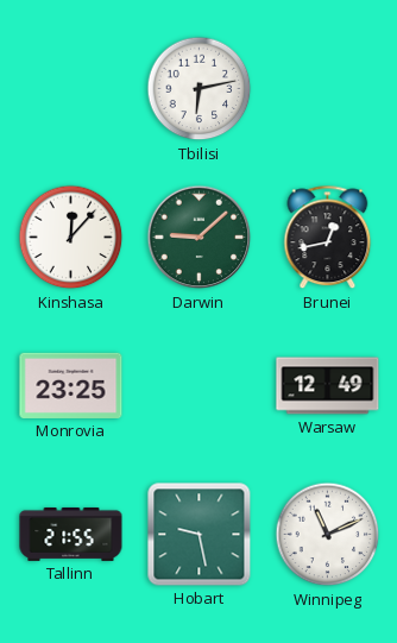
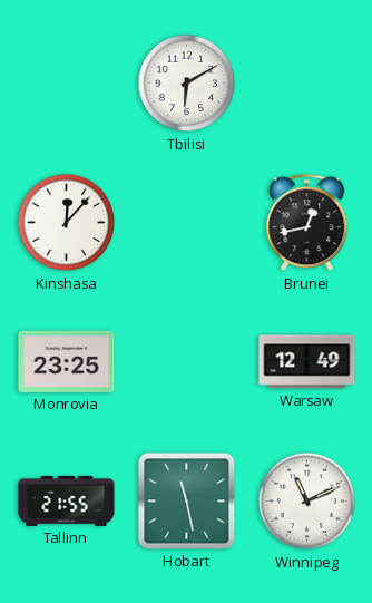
Tbilisi: 6:13 -> 6:10
Darwin: 9:08 -> none
Hobart: 9:28 -> 11:28
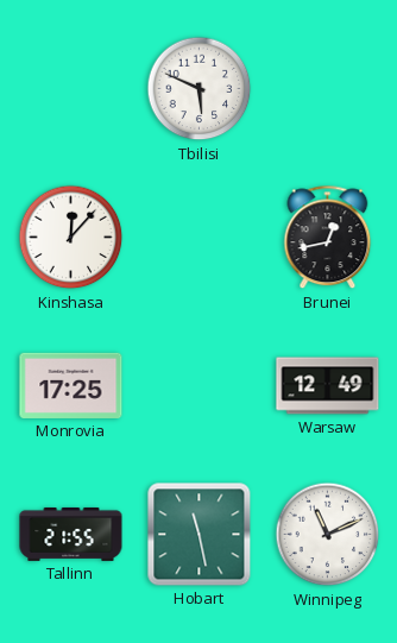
Tbilisi: 6:10 -> 5:49
Monrovia: 23:25 -> 17:25
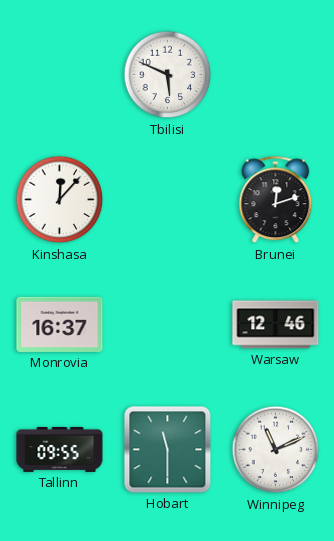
Brunei: 12:43 -> 12:12
Monrovia: 17:25 -> 16:37
Warsaw: 12:49 -> 12:46
Tallinn: 21:55 -> 09:55
Hobart: 11:28 -> 11:30
